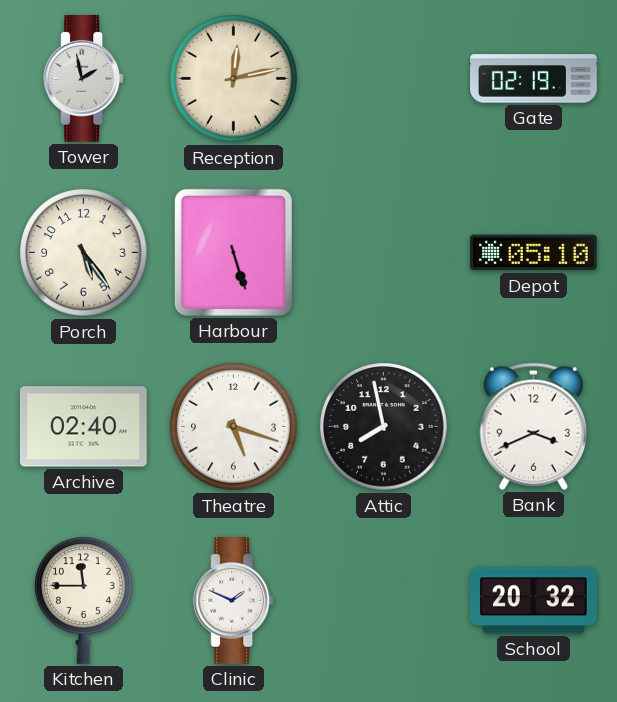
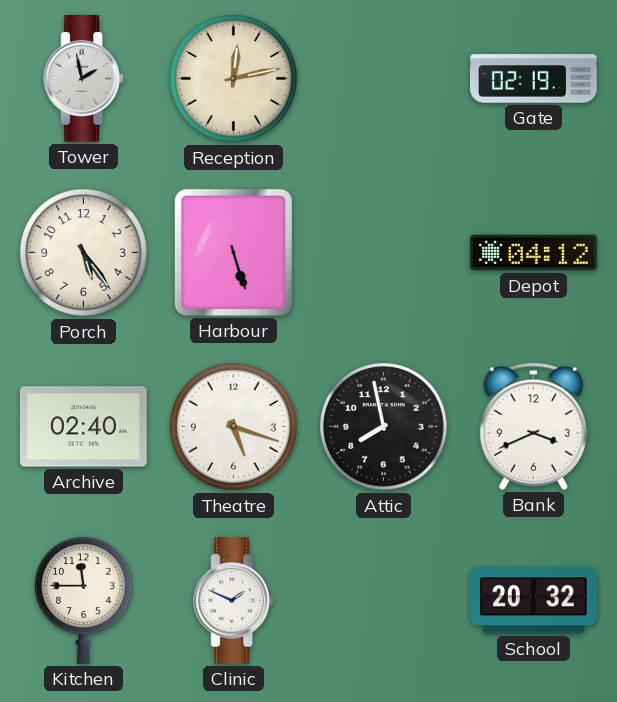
Depot: 05:10 -> 04:12
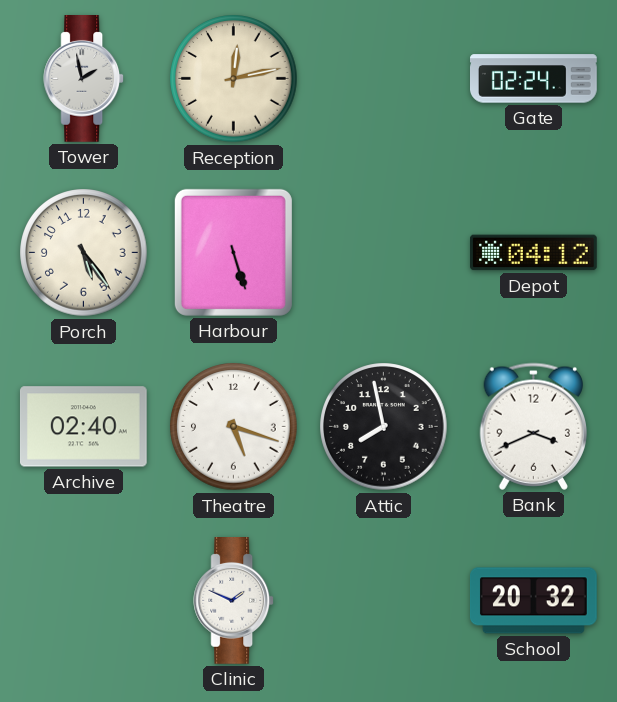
Gate: 02:19 -> 02:24
Kitchen: 11:45 -> none
